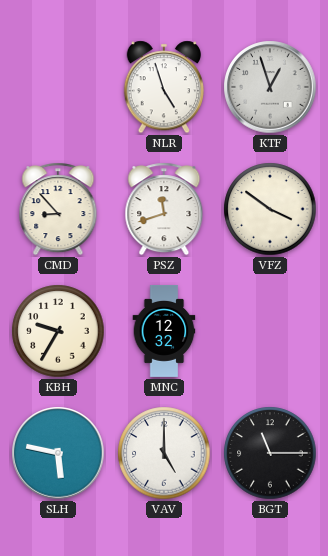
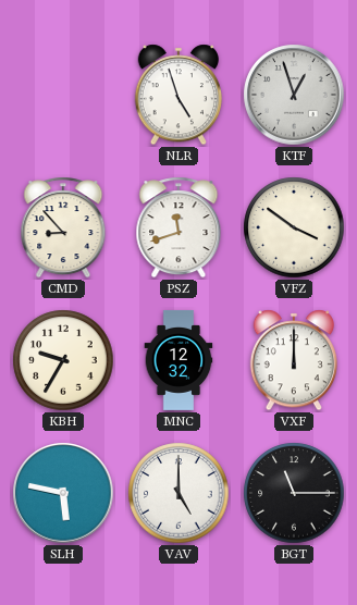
VXF: none -> 12:00
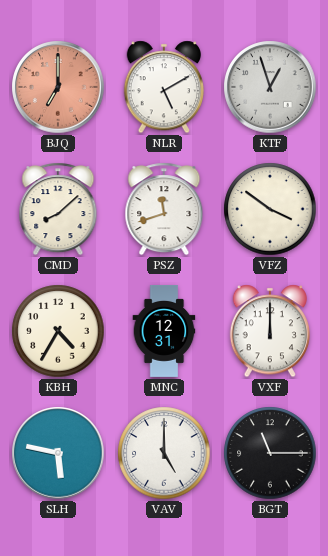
BJQ: none -> 7:00
NLR: 4:57 -> 5:10
CMD: 8:53 -> 8:08
KBH: 9:35 -> 4:35
MNC: 12:32 -> 12:31
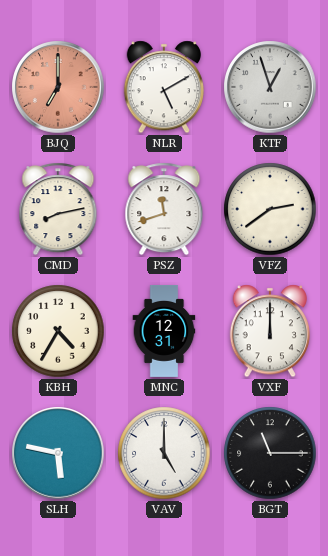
CMD: 8:08 -> 8:13
VFZ: 3:51 -> 2:39
